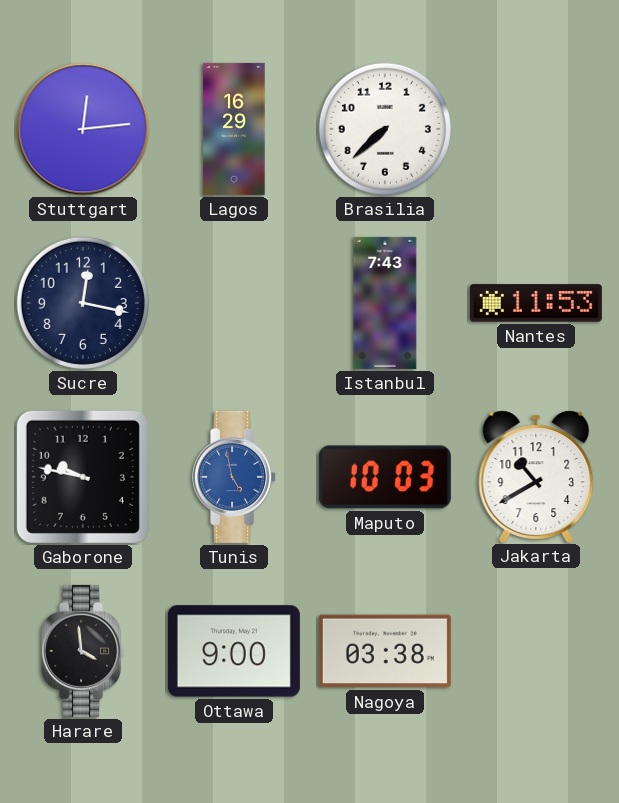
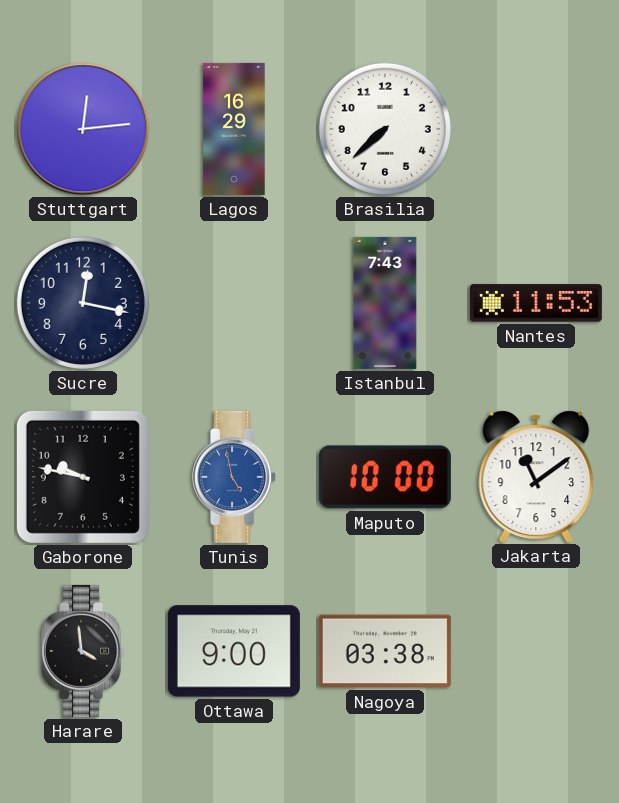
Maputo: 10:03 -> 10:00
Jakarta: 10:40 -> 11:09
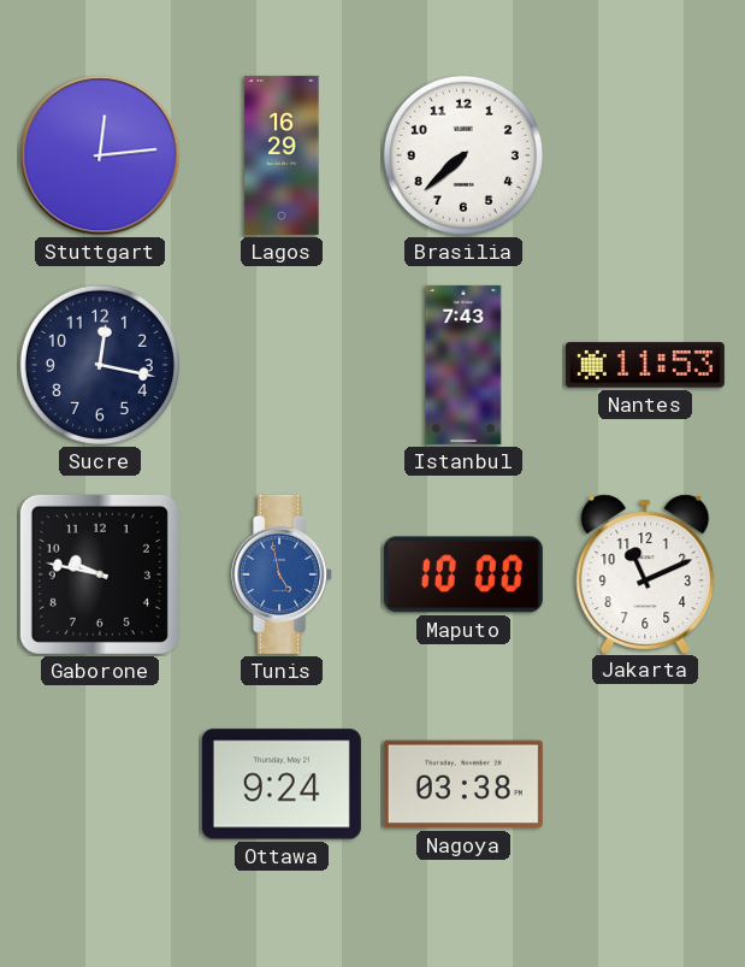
Jakarta: 11:09 -> 11:11
Harare: 3:59 -> none
Ottawa: 9:00 -> 9:24
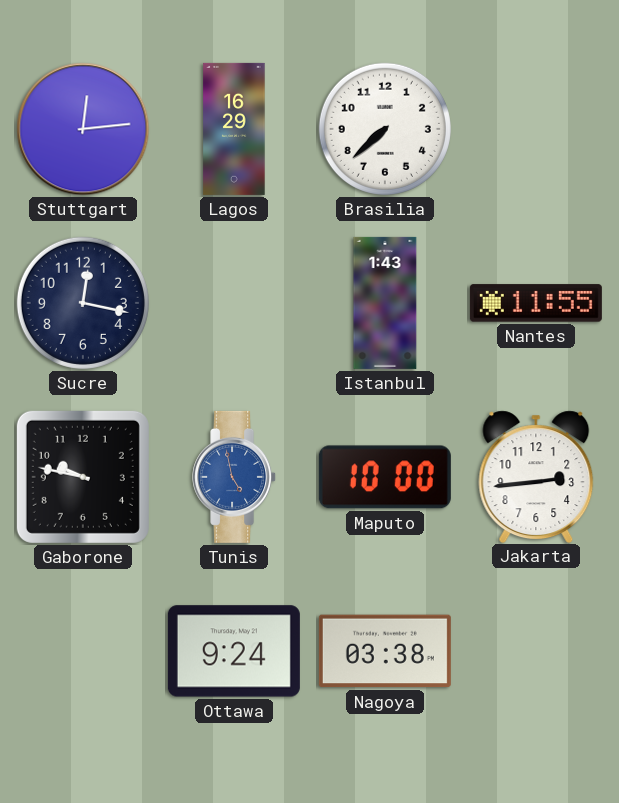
Istanbul: 7:43 -> 1:43
Nantes: 11:53 -> 11:55
Jakarta: 11:11 -> 2:44
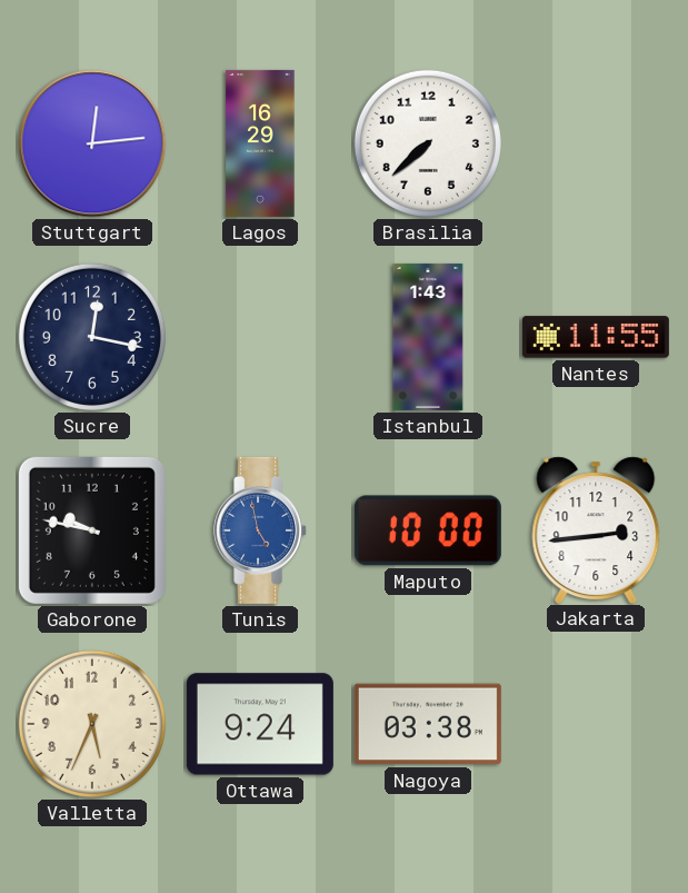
Valletta: none -> 5:34
